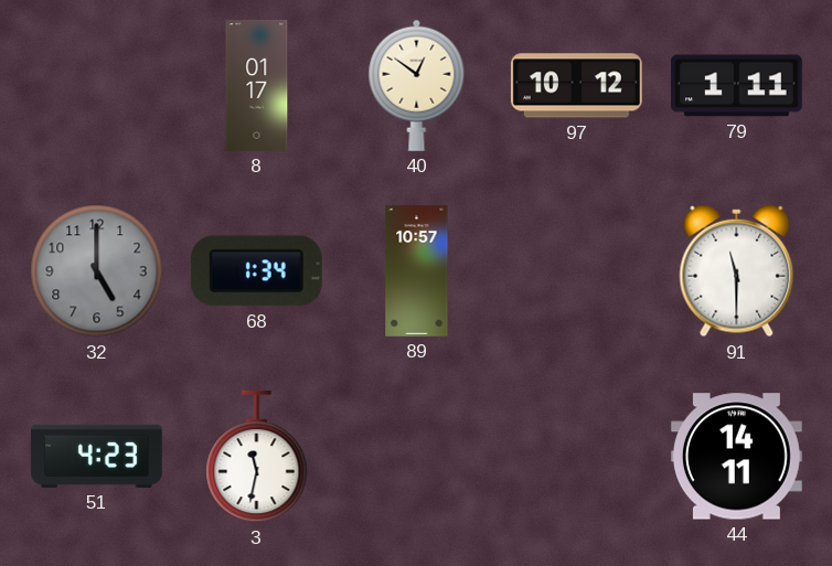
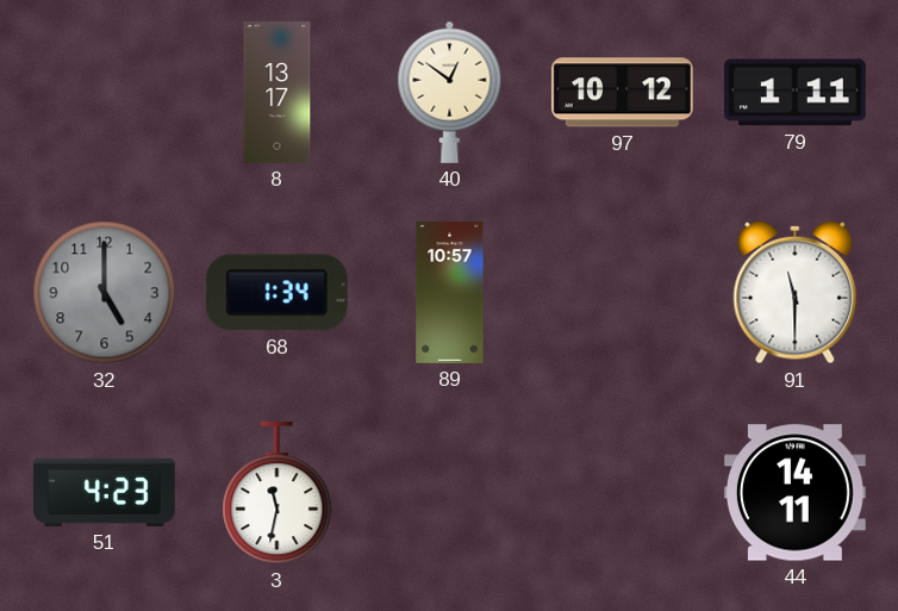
8: 01:17 -> 13:17
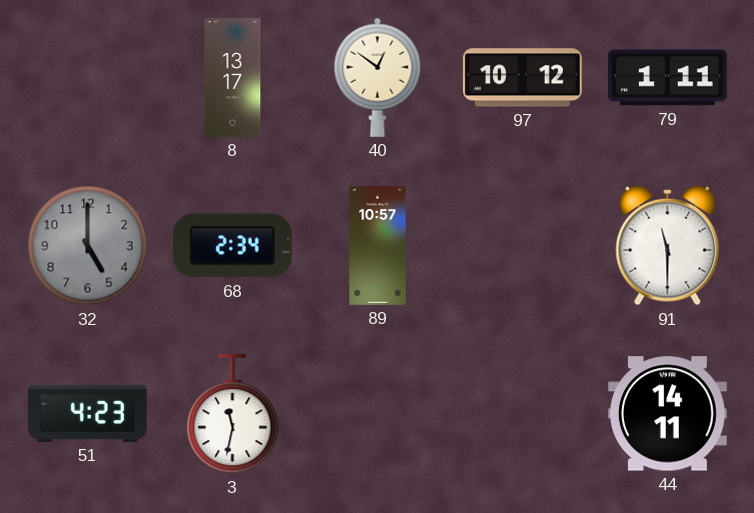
68: 1:34 -> 2:34
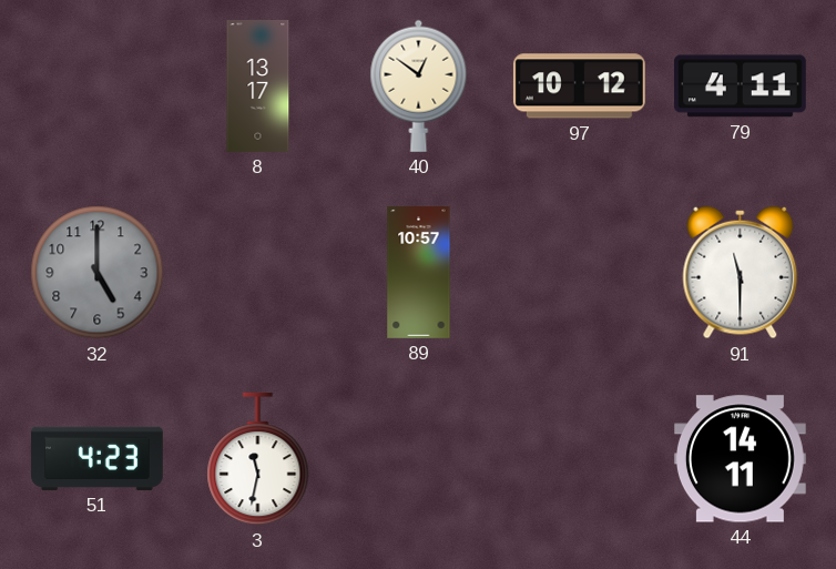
79: 1:11 -> 4:11
68: 2:34 -> none
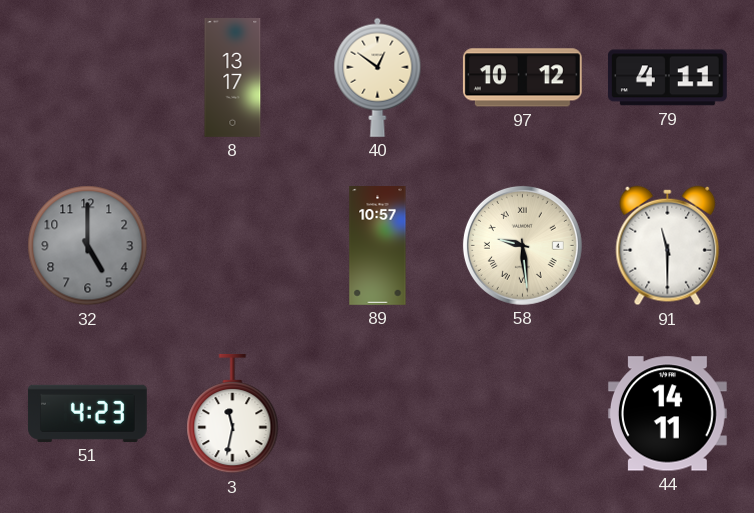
58: none -> 9:29
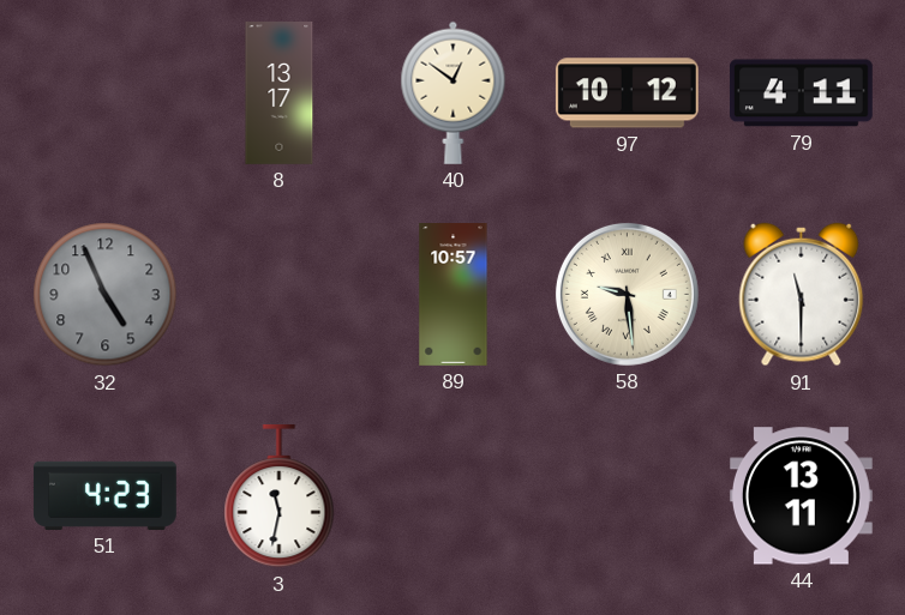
32: 5:00 -> 4:56
44: 14:11 -> 13:11
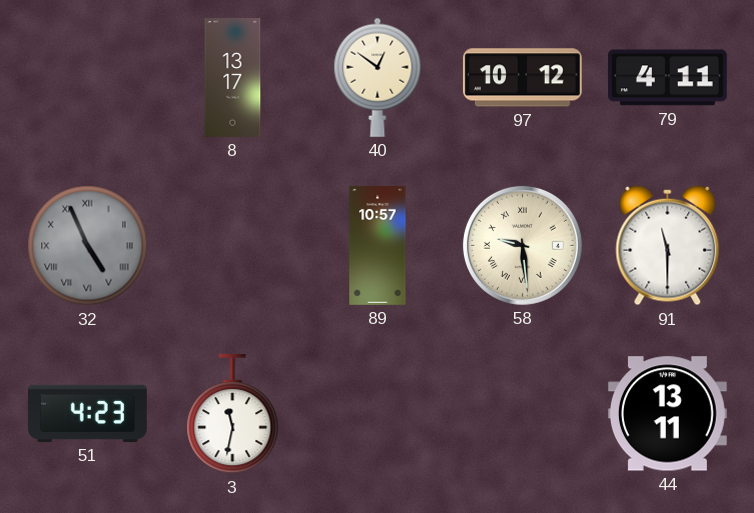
32 numerals: Arabic -> Roman
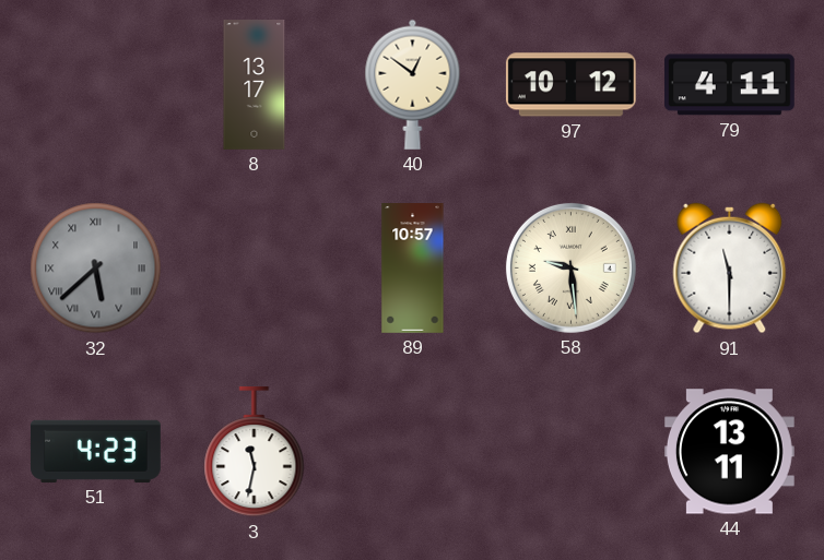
32: 4:56 -> 5:38
